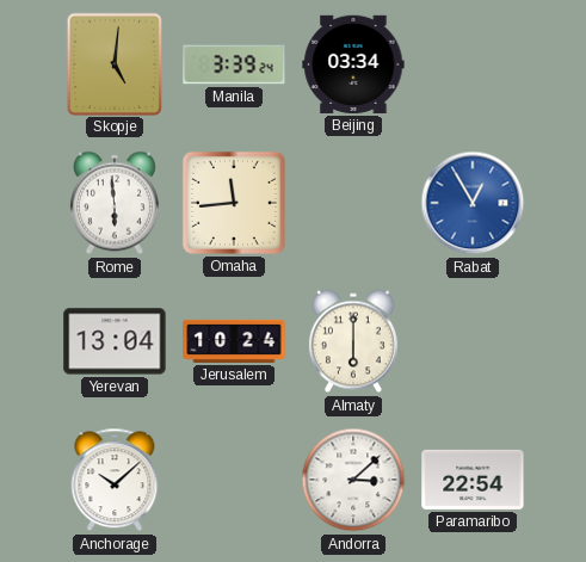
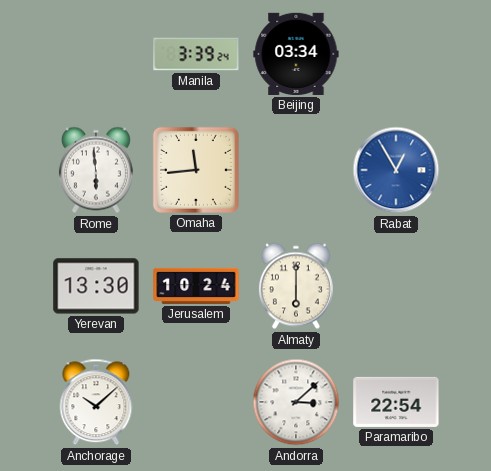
Skopje: 5:01 -> none
Yerevan: 13:04 -> 13:30
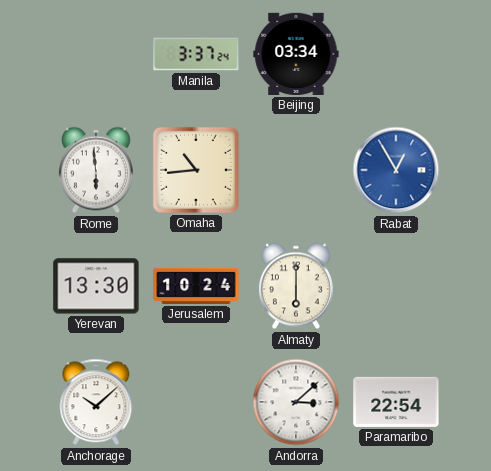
Manila: 3:39 -> 3:37
Omaha: 11:44 -> 10:44
